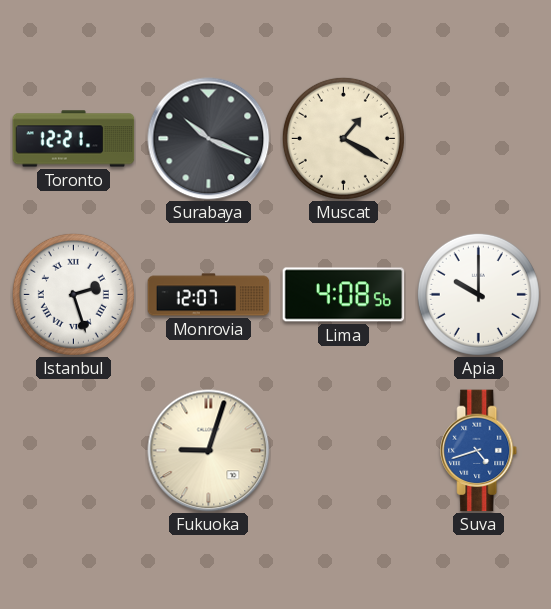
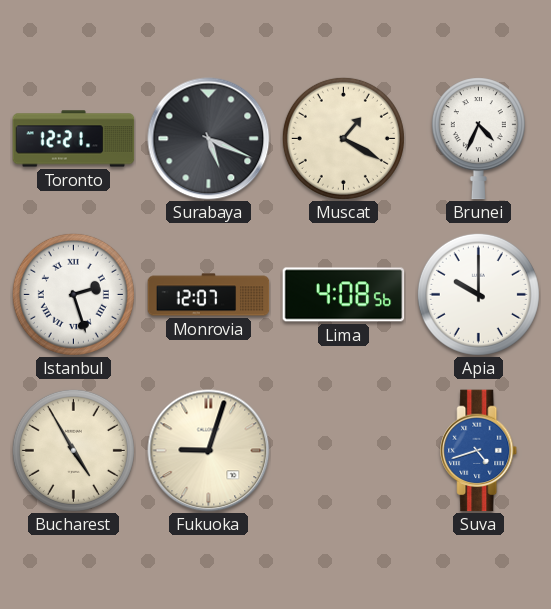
Surabaya: 10:19 -> 5:19
Brunei: none -> 4:34
Bucharest: none -> 4:55
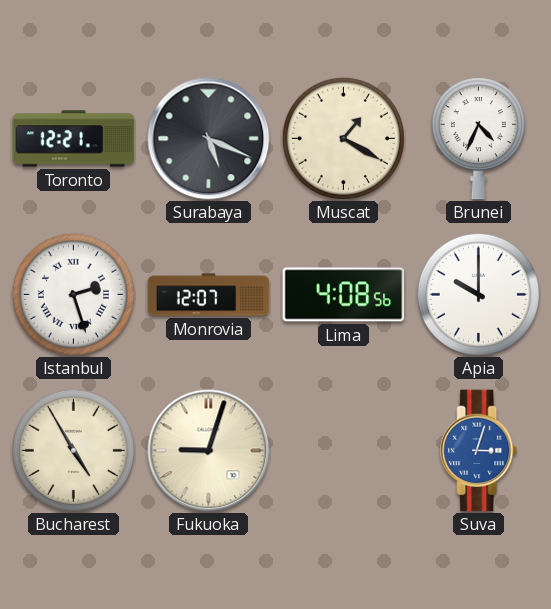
Suva: 4:42 -> 3:03
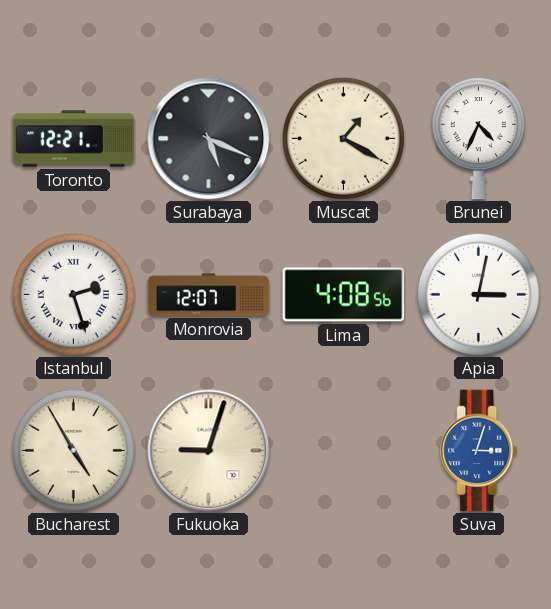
Apia: 10:00 -> 3:02
